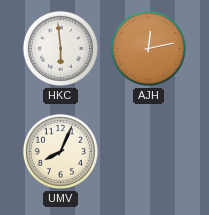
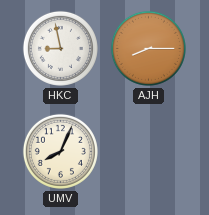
HKC: 5:59 -> 8:58
AJH: 12:13 -> 8:15
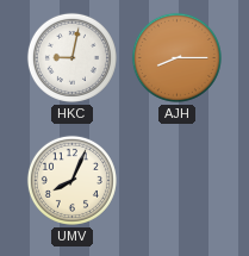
HKC: 8:58 -> 9:02
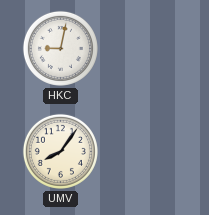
AJH: 8:15 -> none
UMV: 8:04 -> 8:06
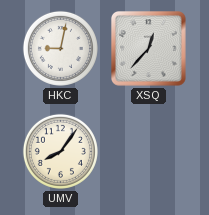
XSQ: none -> 12:37
